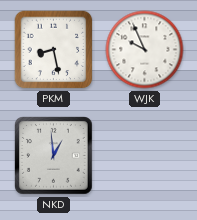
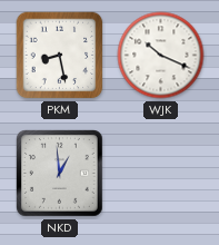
WJK: 9:56 -> 10:19
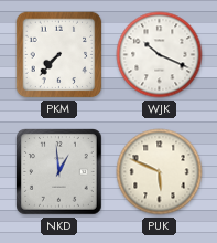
PKM: 8:28 -> 7:37
PUK: none -> 5:49
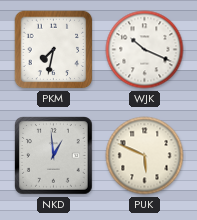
PKM: 7:37 -> 7:32
